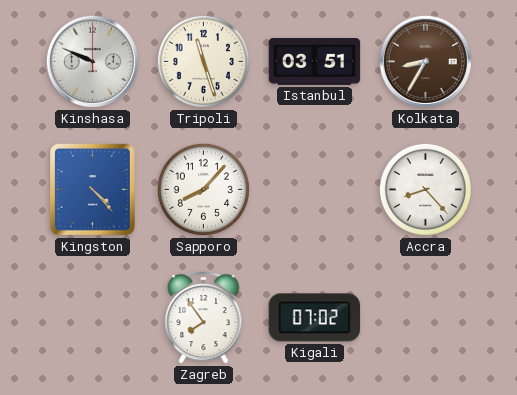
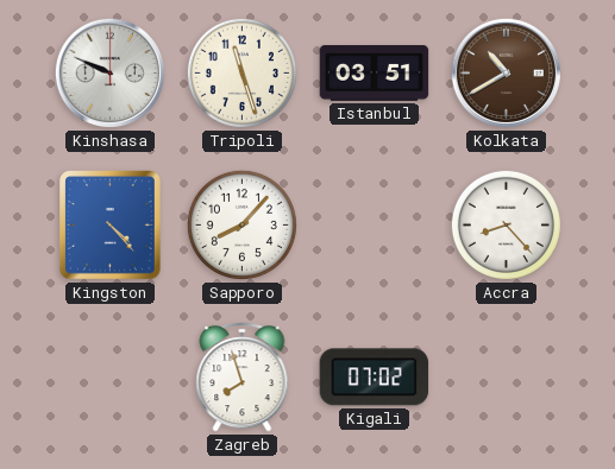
Kolkata: 8:35 -> 10:40
Zagreb: 7:54 -> 7:57
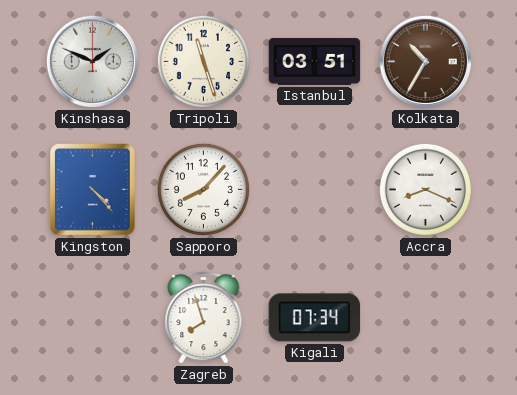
Kinshasa: 9:49 -> 1:49
Kolkata: 10:40 -> 10:35
Accra: 8:23 -> 8:19
Kigali: 07:02 -> 07:34
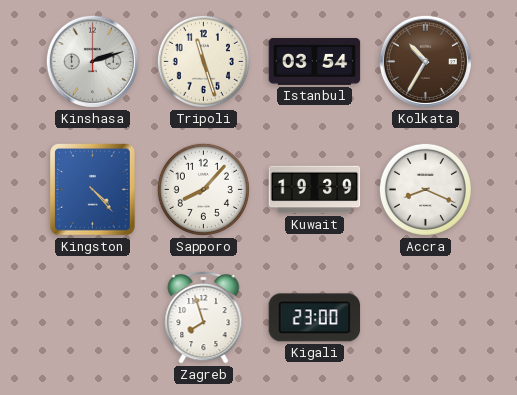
Kinshasa: 1:49 -> 2:12
Istanbul: 03:51 -> 03:54
Kuwait: none -> 19:39
Kigali: 07:34 -> 23:00
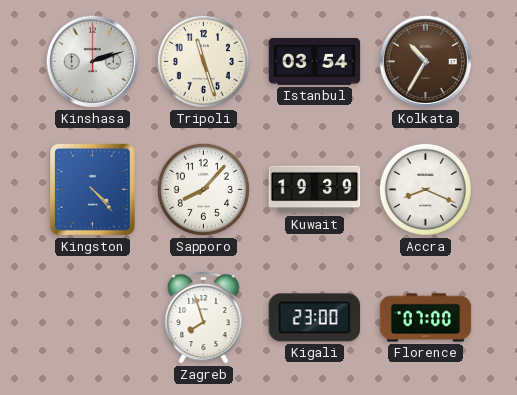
Florence: none -> 07:00
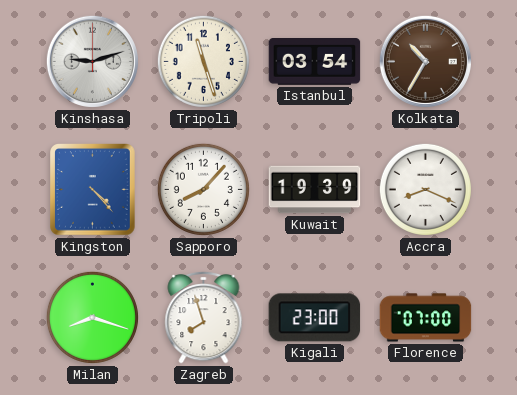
Kinshasa: 2:12 -> 9:12
Milan: none -> 8:18
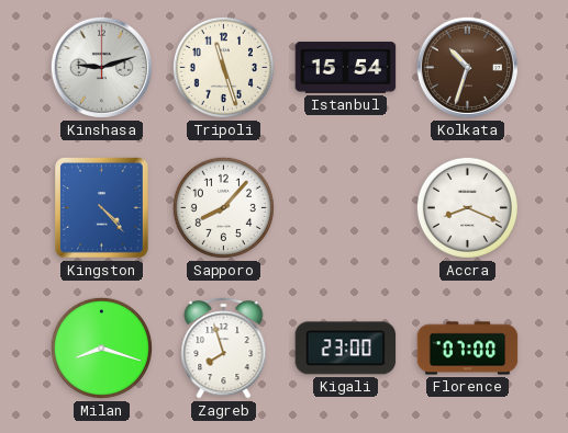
Istanbul: 03:54 -> 15:54
Kolkata: 10:35 -> 10:33
Kuwait: 19:39 -> none
